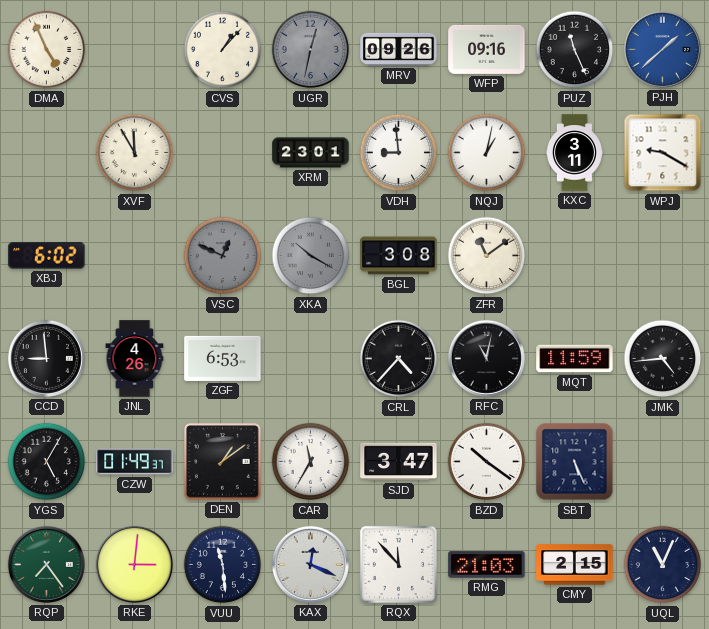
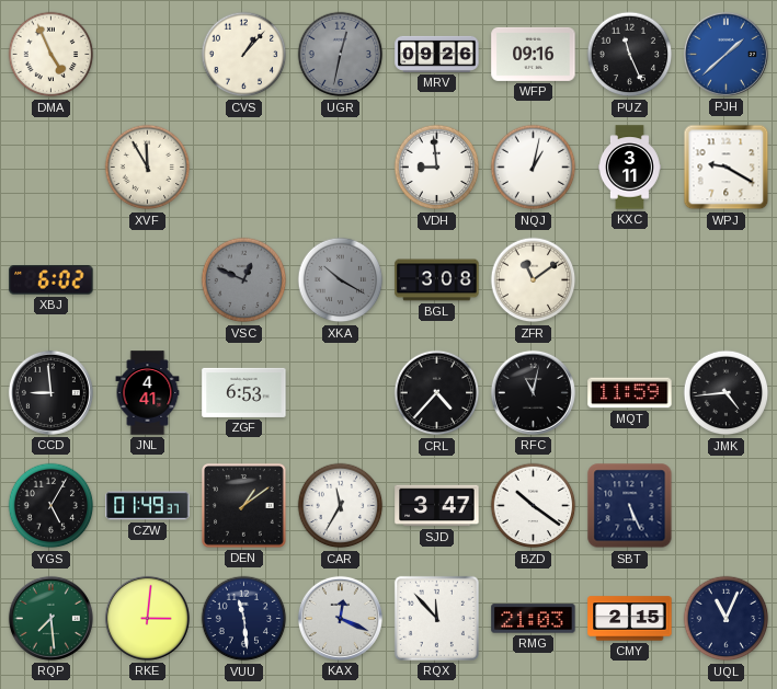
XRM: 23:01 -> none
JNL: 4:26 -> 4:41
RQP: 7:24 -> 7:29
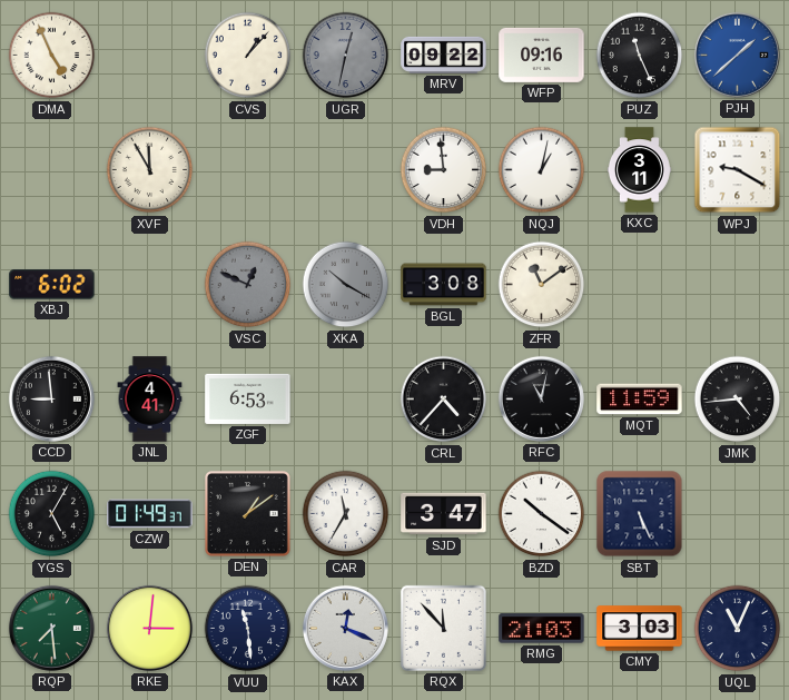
MRV: 09:26 -> 09:22
CMY: 2:15 -> 3:03
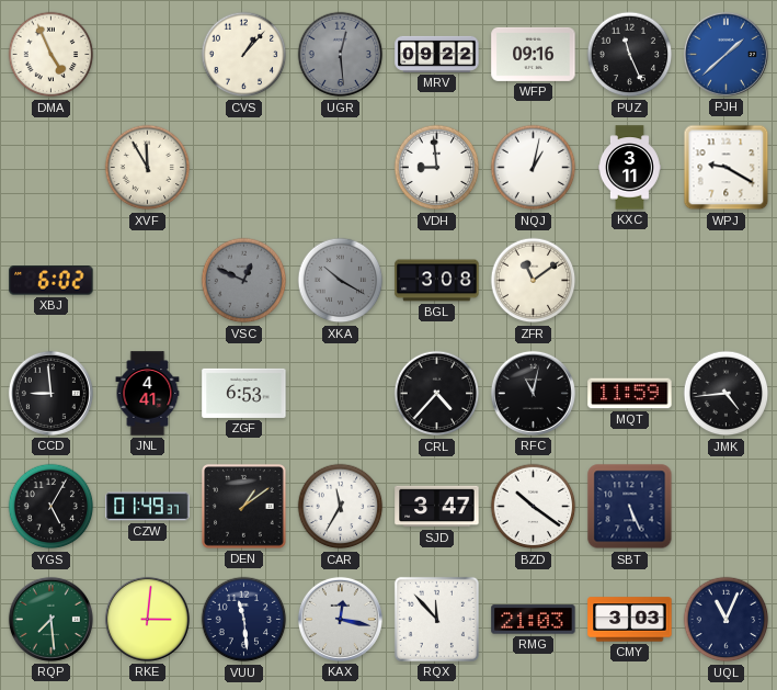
UGR: 12:32 -> 12:29
KAX: 12:19 -> 12:17
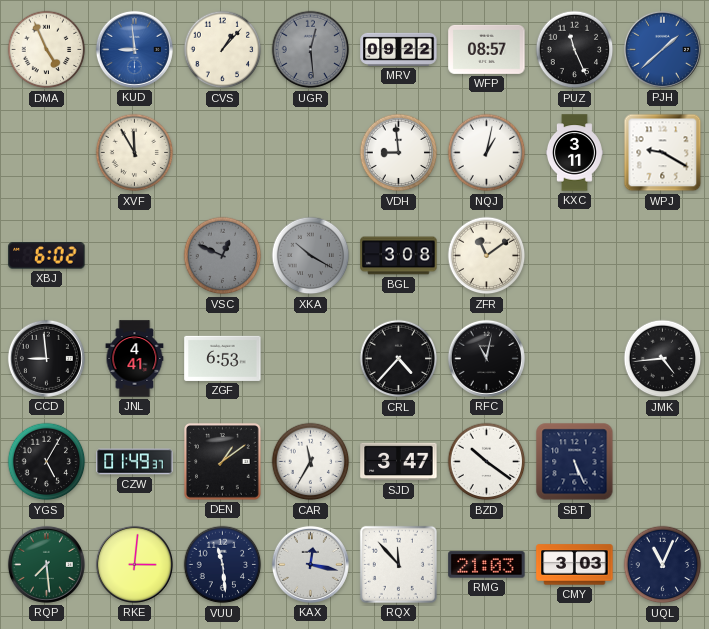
KUD: none -> 8:59
WFP: 09:16 -> 08:57
MQT: 11:59 -> none
